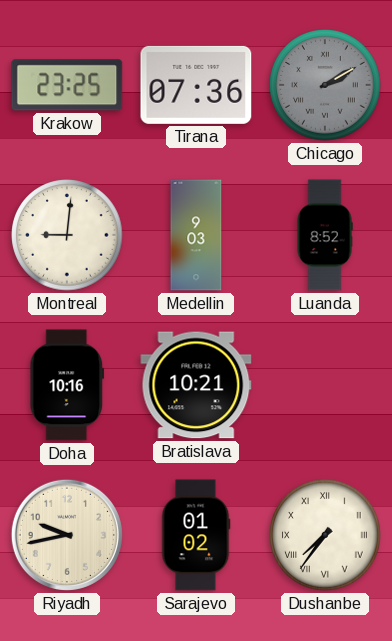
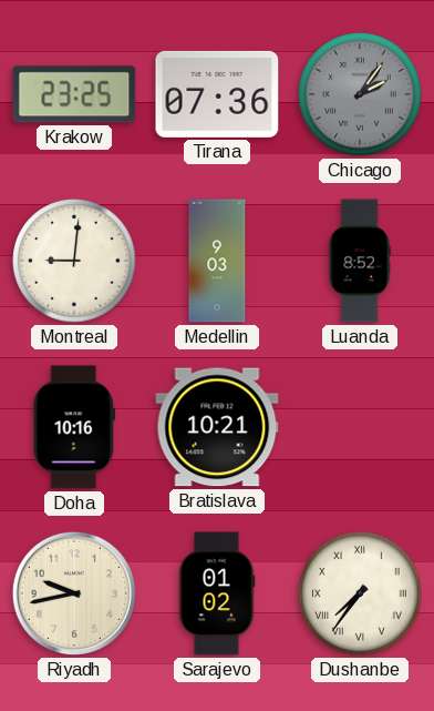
Chicago: 2:10 -> 2:06
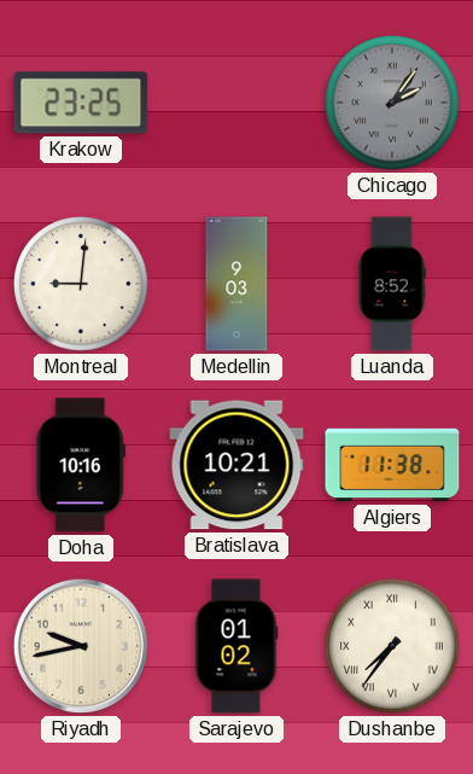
Tirana: 07:36 -> none
Algiers: none -> 11:38
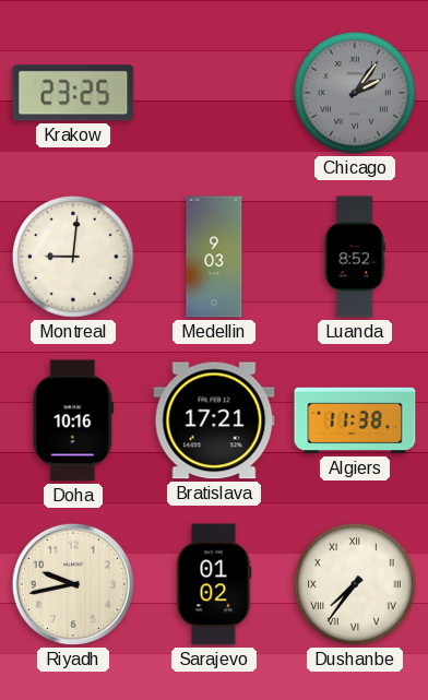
Bratislava: 10:21 -> 17:21
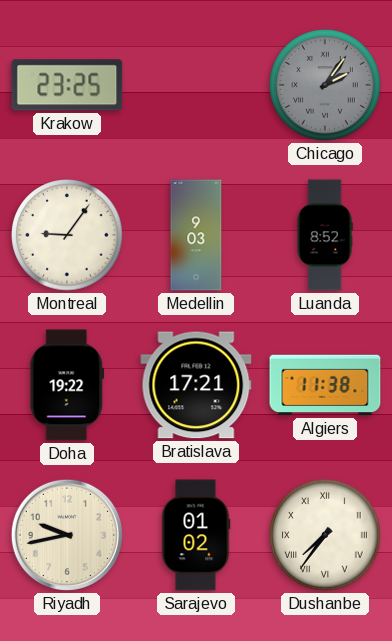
Montreal: 9:01 -> 9:06
Doha: 10:16 -> 19:22
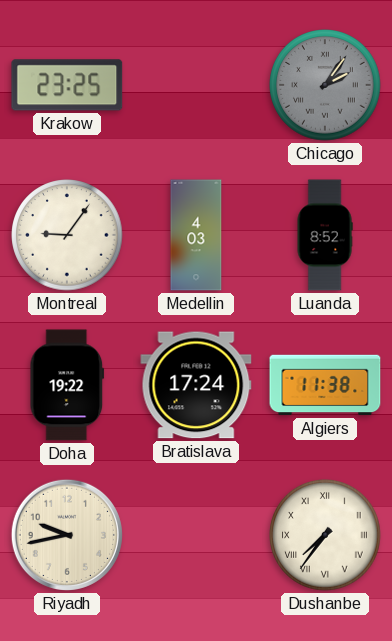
Medellin: 9:03 -> 4:03
Bratislava: 17:21 -> 17:24
Sarajevo: 01:02 -> none
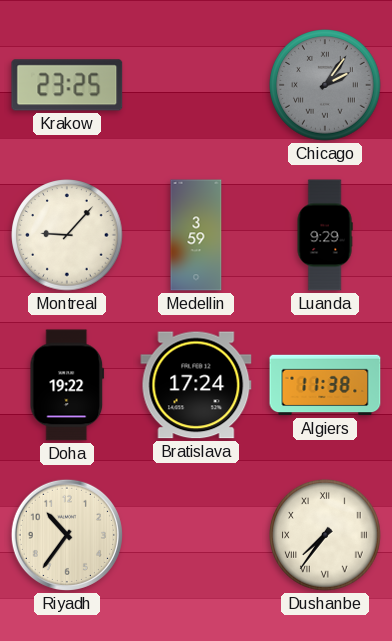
Montreal: 9:06 -> 9:07
Medellin: 4:03 -> 3:59
Luanda: 8:52 -> 9:29
Riyadh: 9:43 -> 10:36
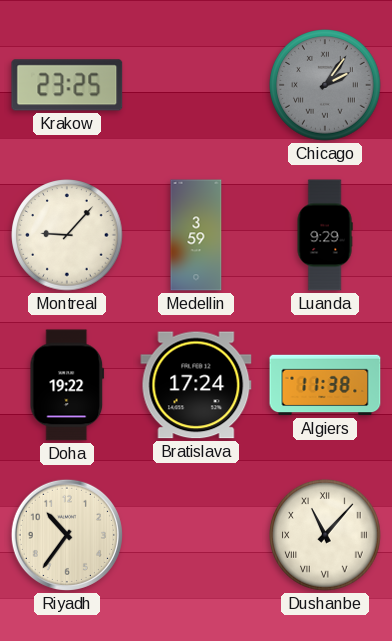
Dushanbe: 7:36 -> 11:07
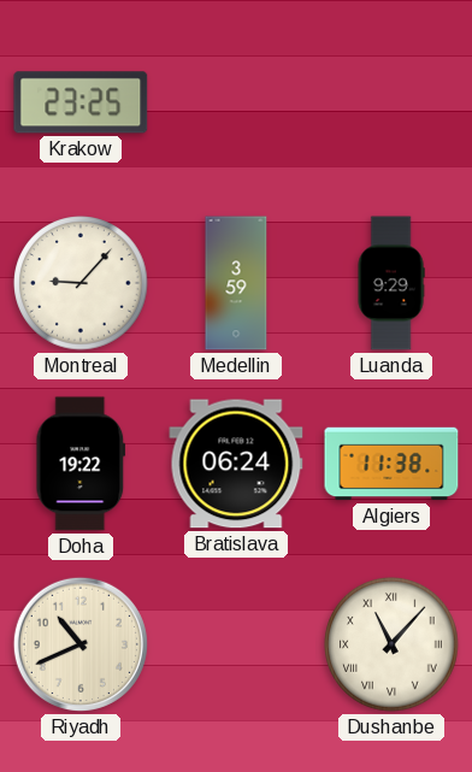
Chicago: 2:06 -> none
Bratislava: 17:24 -> 06:24
Riyadh: 10:36 -> 10:41
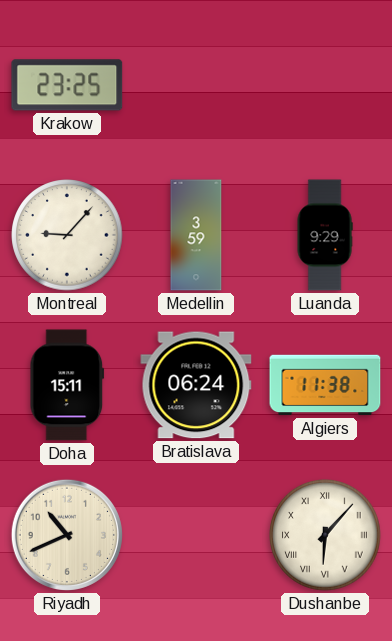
Doha: 19:22 -> 15:11
Dushanbe: 11:07 -> 6:07
